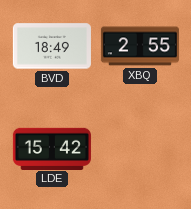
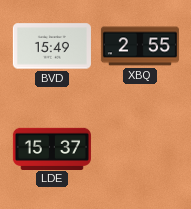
BVD: 18:49 -> 15:49
LDE: 15:42 -> 15:37
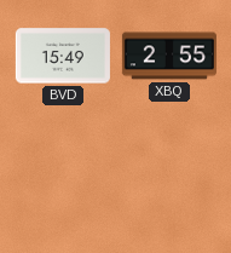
LDE: 15:37 -> none
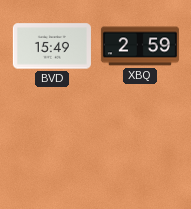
XBQ: 2:55 -> 2:59
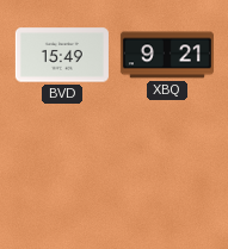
XBQ: 2:59 -> 9:21
